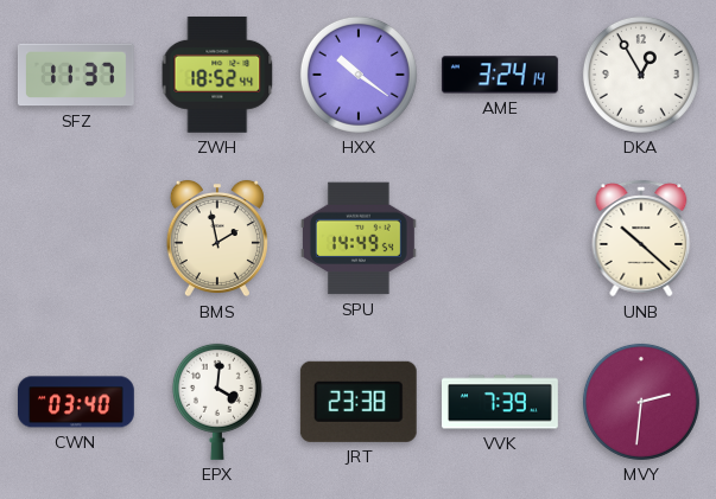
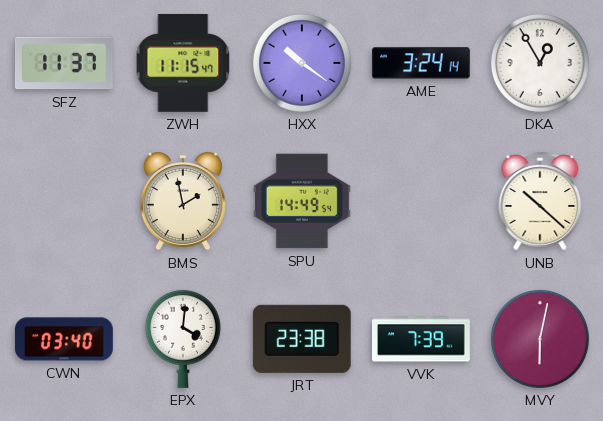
ZWH: 18:52 -> 11:15
MVY: 2:31 -> 6:02
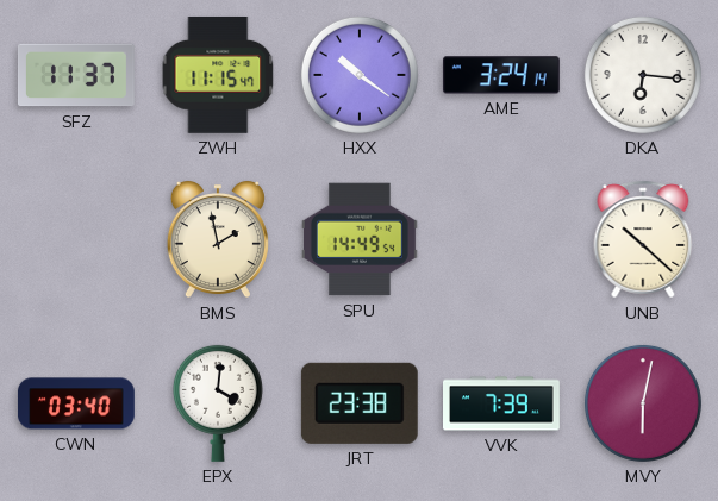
DKA: 12:55 -> 6:16
